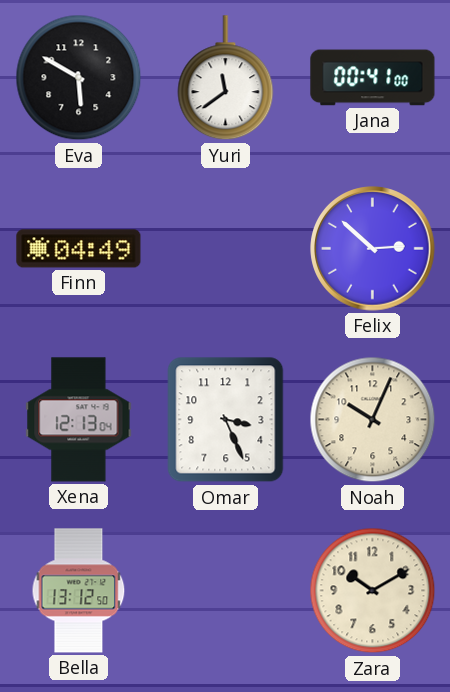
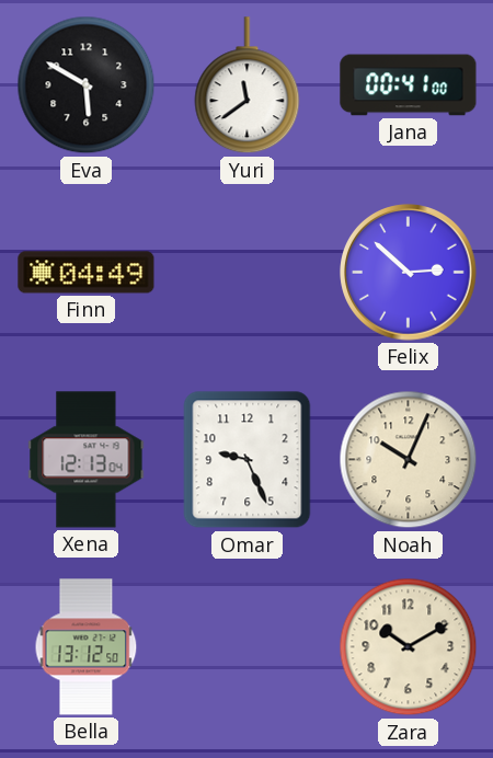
Omar: 3:26 -> 9:26
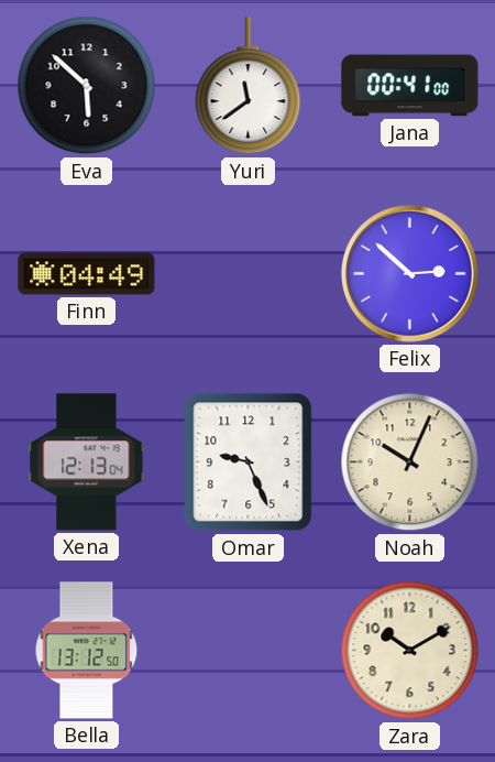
Eva: 5:50 -> 5:52
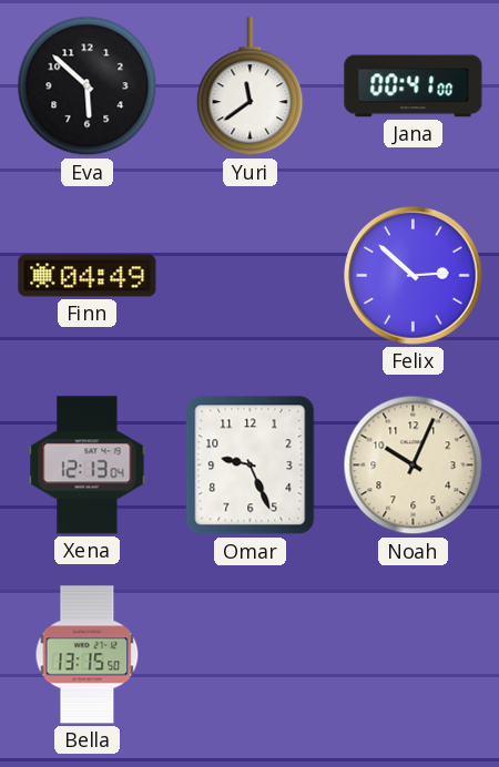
Bella: 13:12 -> 13:15
Zara: 10:10 -> none
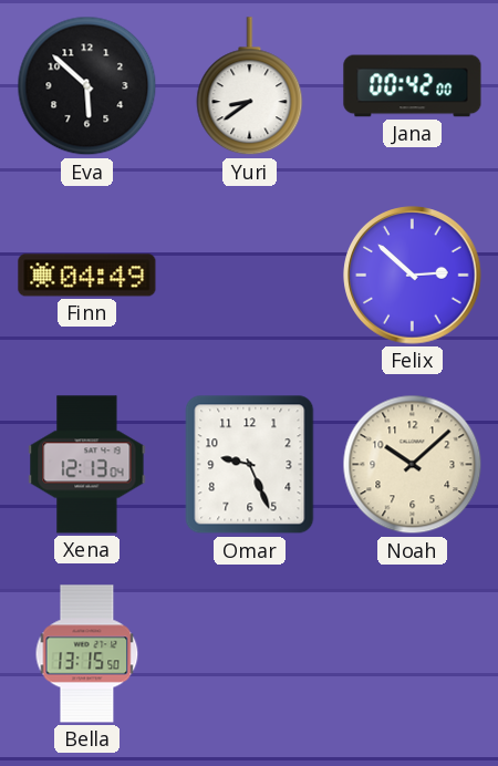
Yuri: 11:39 -> 8:39
Jana: 00:41 -> 00:42
Noah: 10:04 -> 10:08
